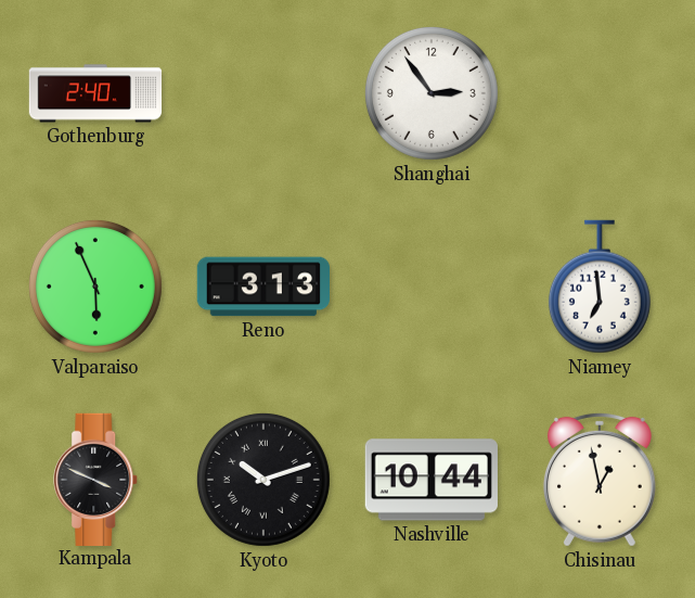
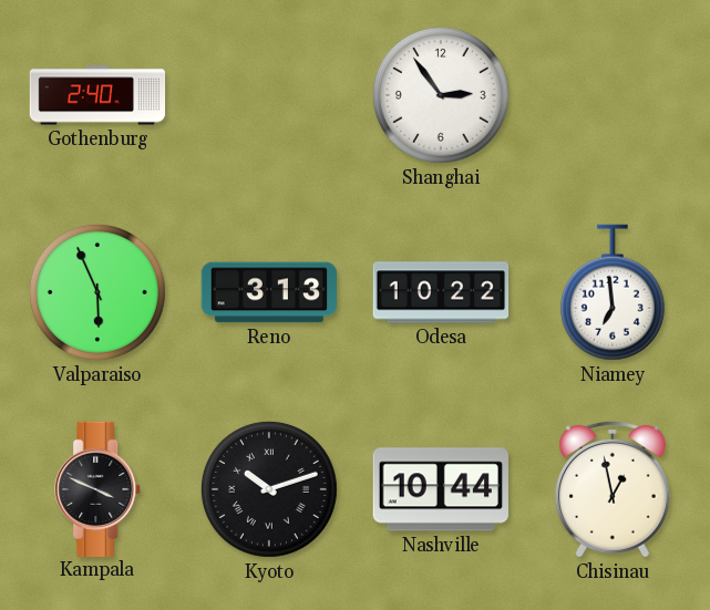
Odesa: none -> 10:22
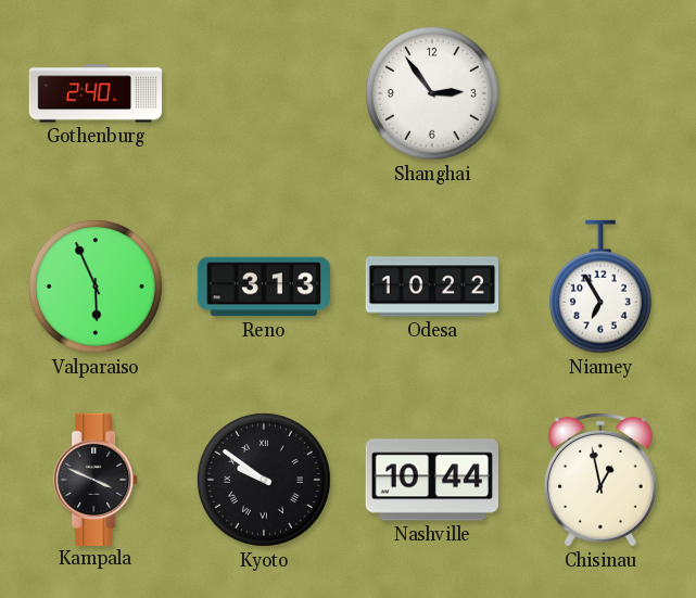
Niamey: 6:59 -> 6:55
Kyoto: 10:12 -> 9:51
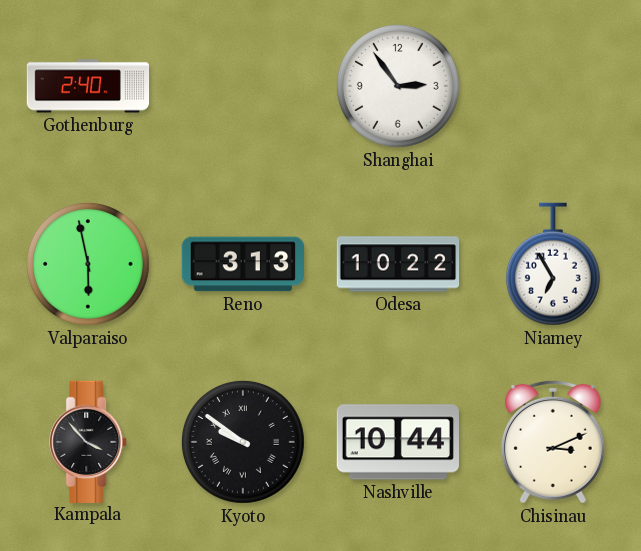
Valparaiso: 5:56 -> 5:58
Kampala: 3:49 -> 3:53
Chisinau: 12:58 -> 3:11
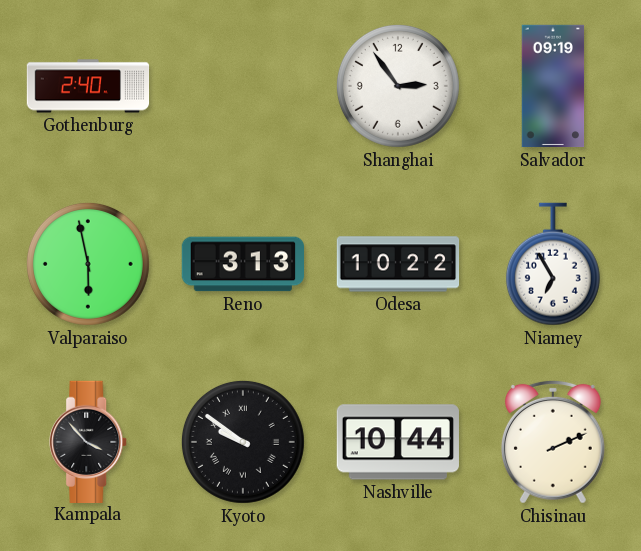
Salvador: none -> 09:19
Chisinau: 3:11 -> 2:11
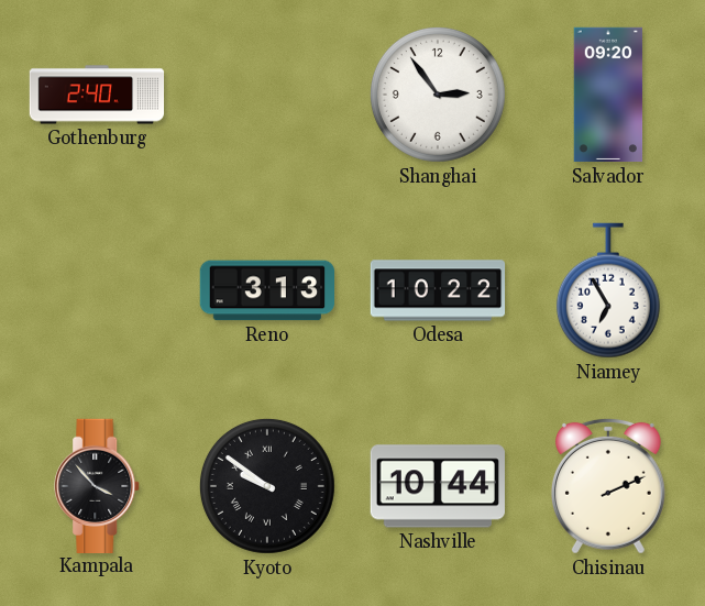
Salvador: 09:19 -> 09:20
Valparaiso: 5:58 -> none
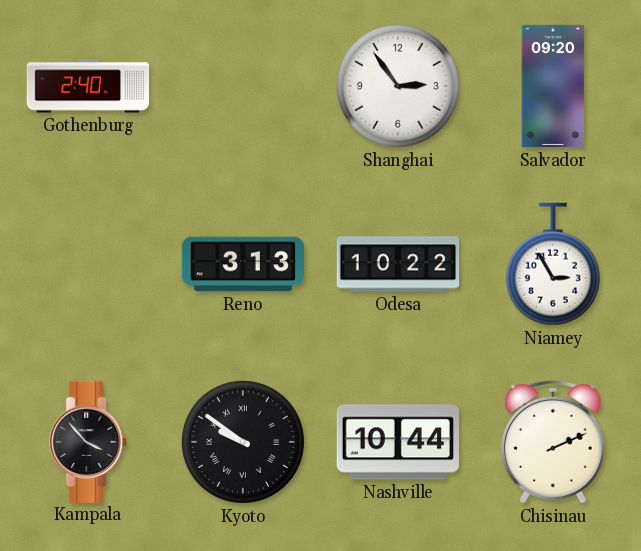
Niamey: 6:55 -> 2:55
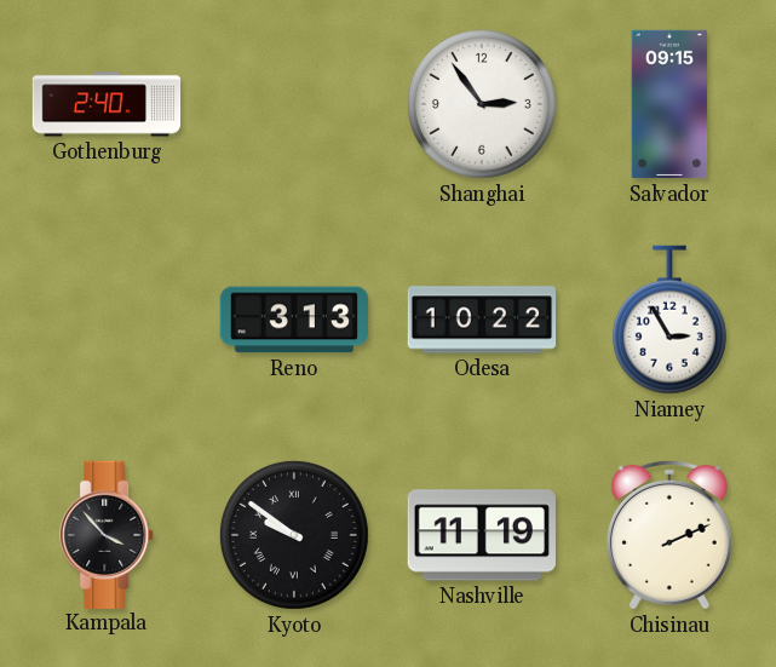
Salvador: 09:20 -> 09:15
Nashville: 10:44 -> 11:19
